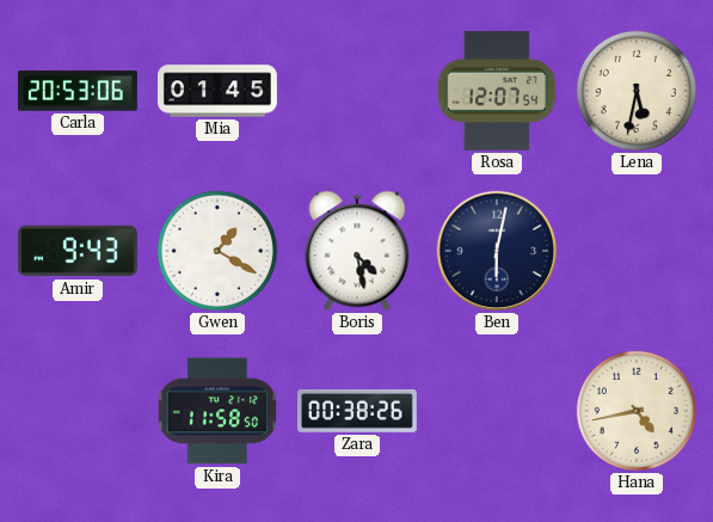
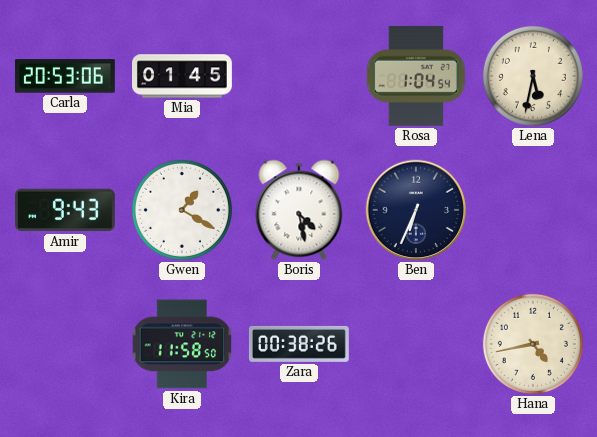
Rosa: 12:07 -> 1:04
Ben: 6:02 -> 6:34
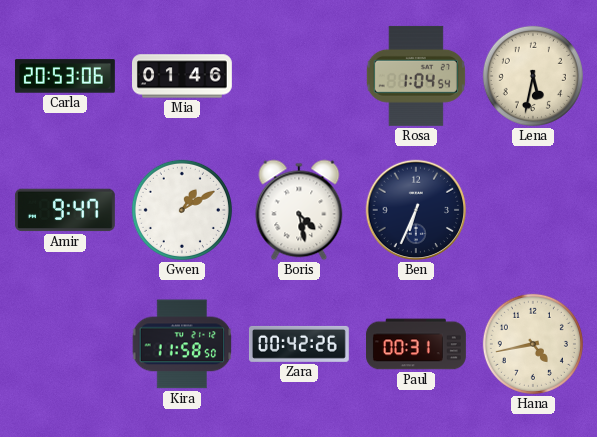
Mia: 01:45 -> 01:46
Amir: 9:43 -> 9:47
Gwen: 1:20 -> 1:10
Zara: 00:38 -> 00:42
Paul: none -> 00:31
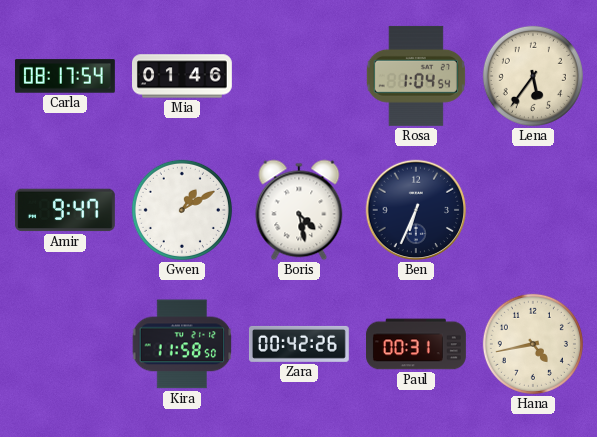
Carla: 20:53 -> 08:17
Lena: 5:32 -> 5:36
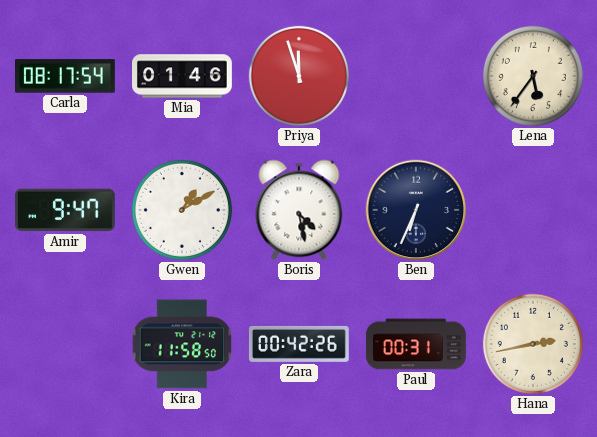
Priya: none -> 11:57
Rosa: 1:04 -> none
Hana: 4:43 -> 2:43
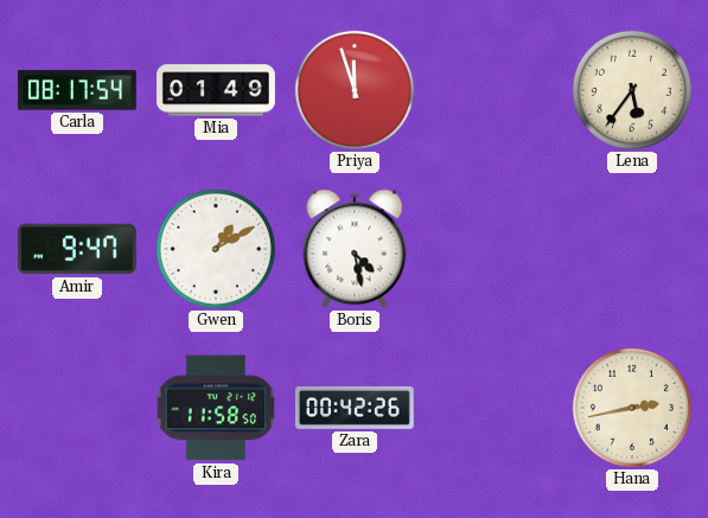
Mia: 01:46 -> 01:49
Ben: 6:34 -> none
Paul: 00:31 -> none
